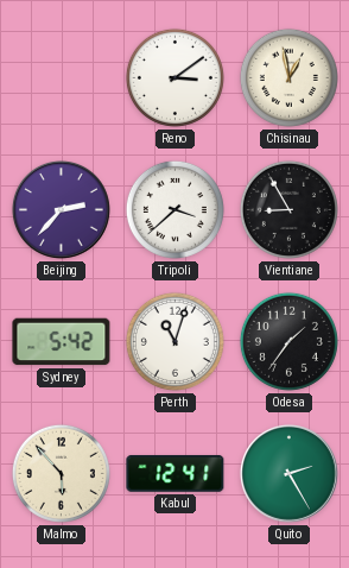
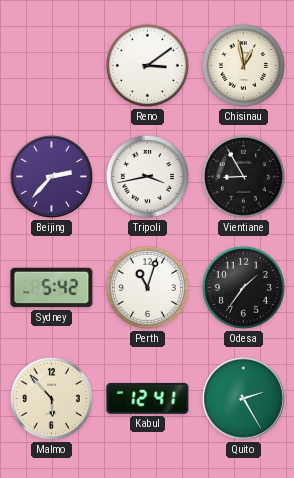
Tripoli: 3:38 -> 3:43
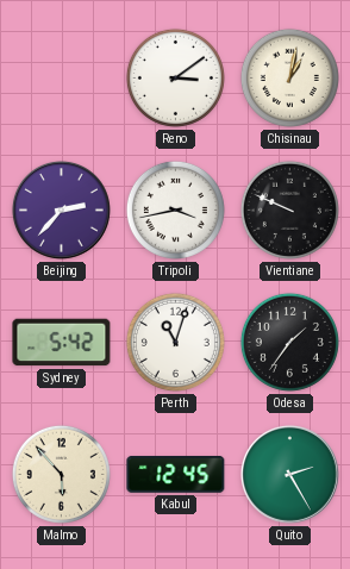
Chisinau: 12:58 -> 1:02
Vientiane: 8:55 -> 9:49
Kabul: 12:41 -> 12:45
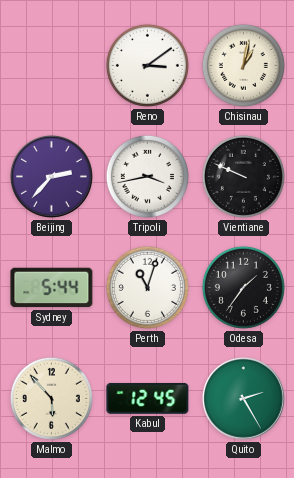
Sydney: 5:42 -> 5:44
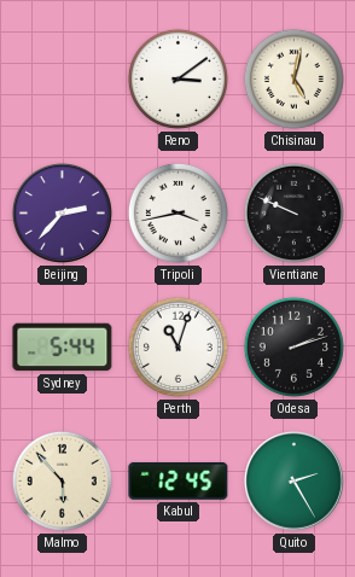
Chisinau: 1:02 -> 5:02
Odesa: 1:36 -> 2:12
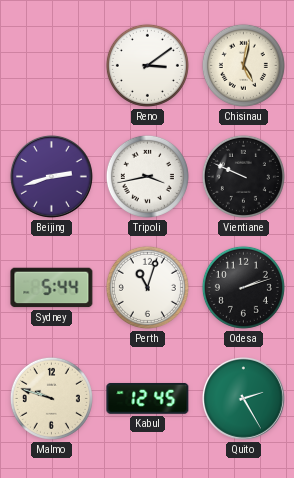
Beijing: 2:37 -> 2:42
Malmo: 5:53 -> 9:48
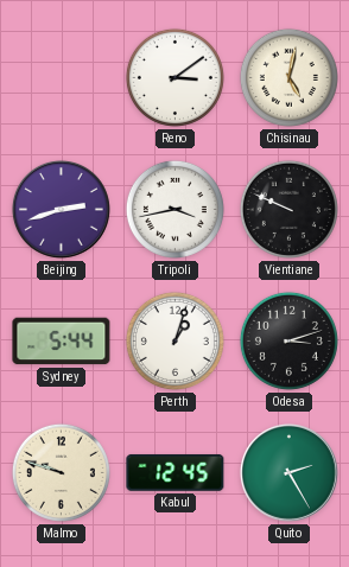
Perth: 11:03 -> 1:03
Odesa: 2:12 -> 3:12
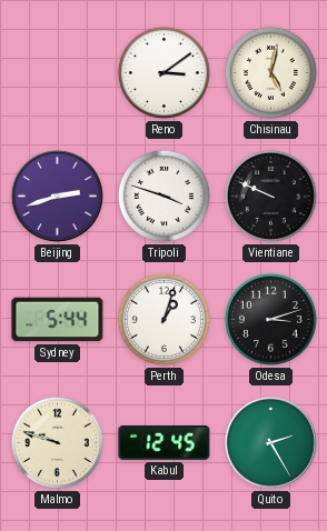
Tripoli: 3:43 -> 3:48
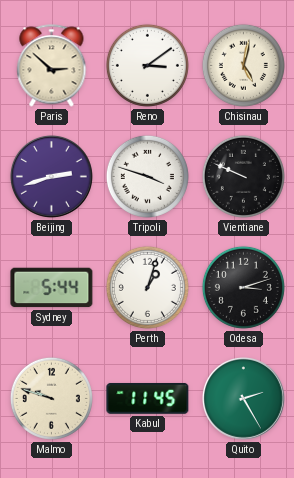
Paris: none -> 2:52
Kabul: 12:45 -> 11:45
